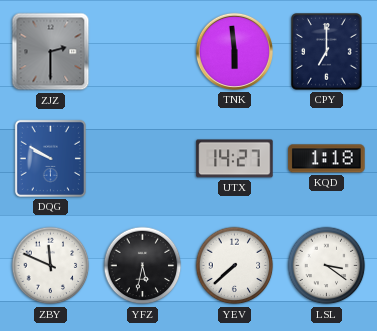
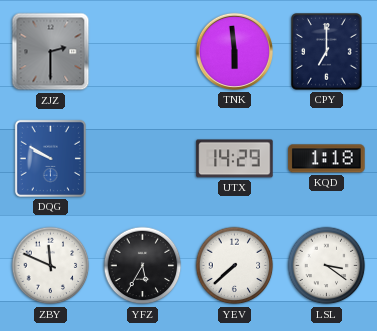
UTX: 14:27 -> 14:29
YFZ: 5:32 -> 5:35
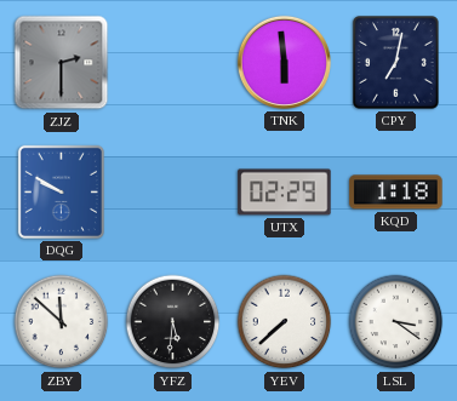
CPY: 7:00 -> 7:02
UTX: 14:29 -> 02:29
ZBY: 11:49 -> 11:52
YFZ: 5:35 -> 5:31
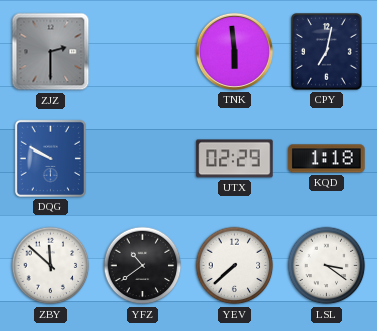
YFZ: 5:31 -> 10:39
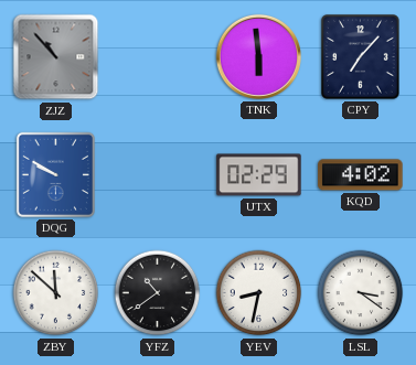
ZJZ: 2:30 -> 10:53
CPY: 7:02 -> 7:07
KQD: 1:18 -> 4:02
YEV: 7:38 -> 8:32
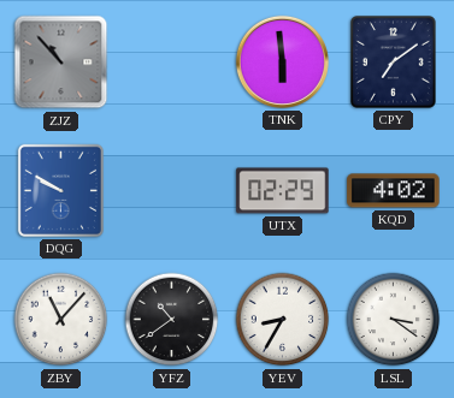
CPY: 7:07 -> 7:09
ZBY: 11:52 -> 11:07
YEV: 8:32 -> 8:35
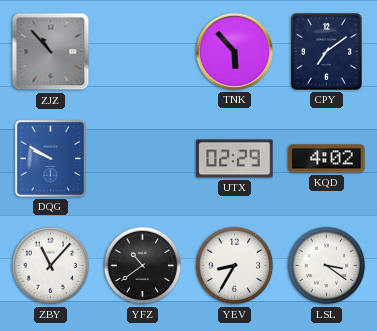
TNK: 5:59 -> 5:53
